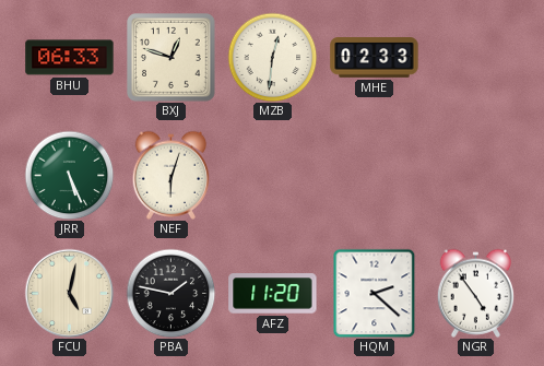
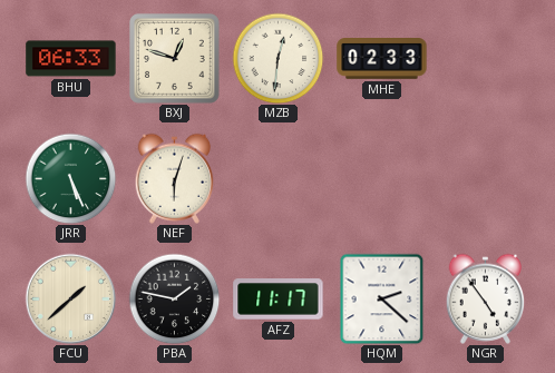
FCU: 5:02 -> 1:38
AFZ: 11:20 -> 11:17
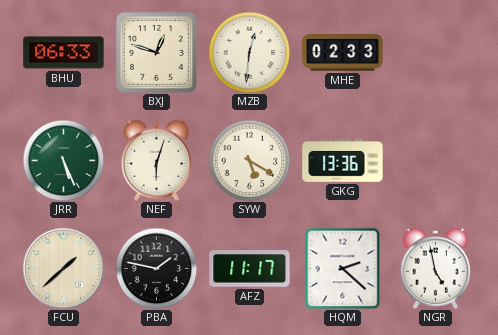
SYW: none -> 5:20
GKG: none -> 13:36
NGR: 4:54 -> 4:58
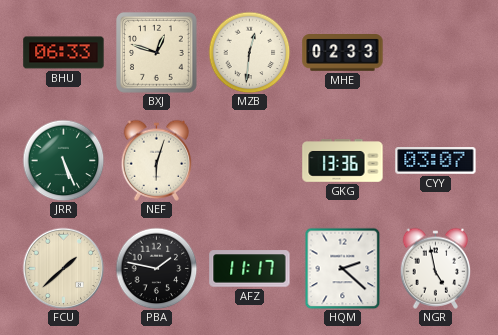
SYW: 5:20 -> none
CYY: none -> 03:07
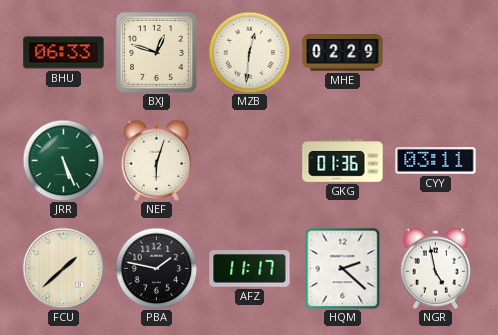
MHE: 02:33 -> 02:29
GKG: 13:36 -> 01:36
CYY: 03:07 -> 03:11
